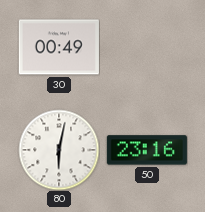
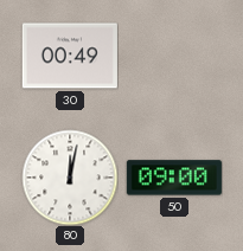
80: 6:02 -> 12:02
50: 23:16 -> 09:00
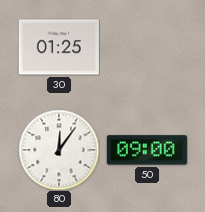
30: 00:49 -> 01:25
80: 12:02 -> 12:06
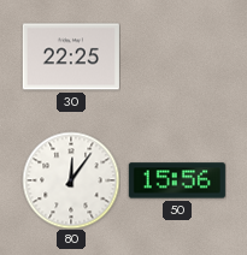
30: 01:25 -> 22:25
50: 09:00 -> 15:56
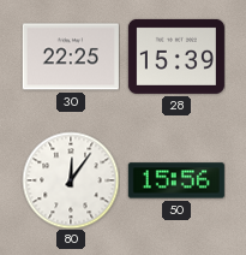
28: none -> 15:39
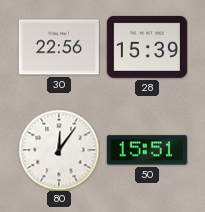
30: 22:25 -> 22:56
50: 15:56 -> 15:51
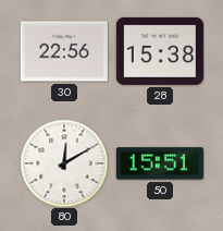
28: 15:39 -> 15:38
80: 12:06 -> 12:10
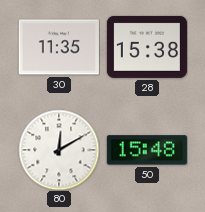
30: 22:56 -> 11:35
50: 15:51 -> 15:48
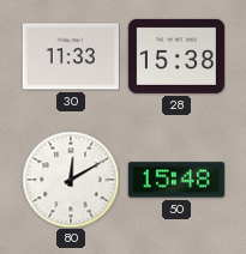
30: 11:35 -> 11:33
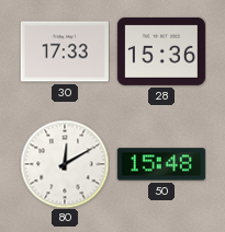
30: 11:33 -> 17:33
28: 15:38 -> 15:36
